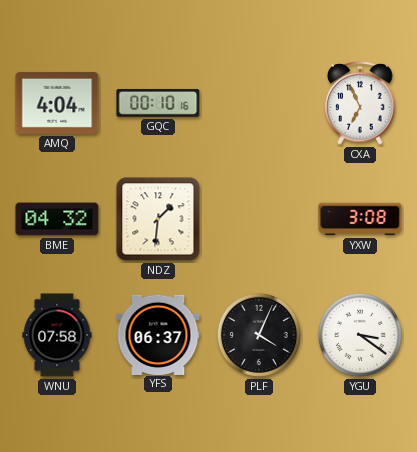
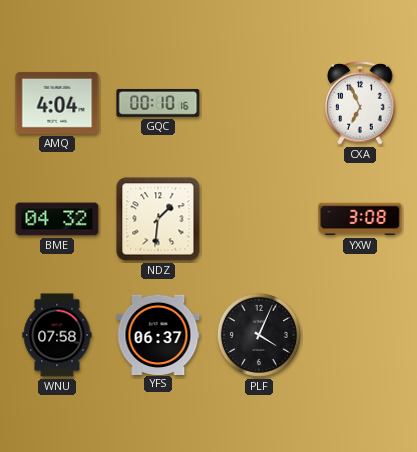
YGU: 3:21 -> none
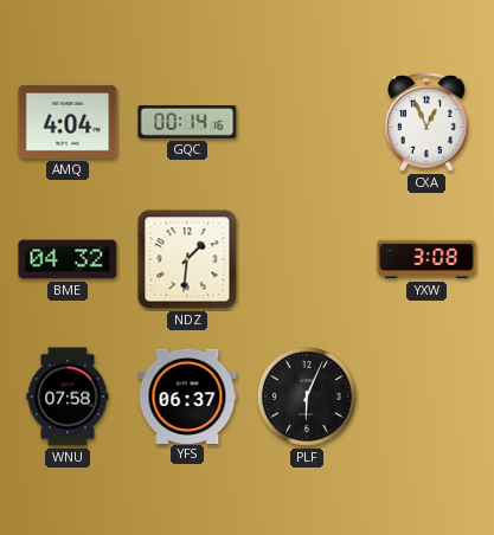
GQC: 00:10 -> 00:14
CXA: 6:56 -> 12:56
PLF: 4:04 -> 6:04
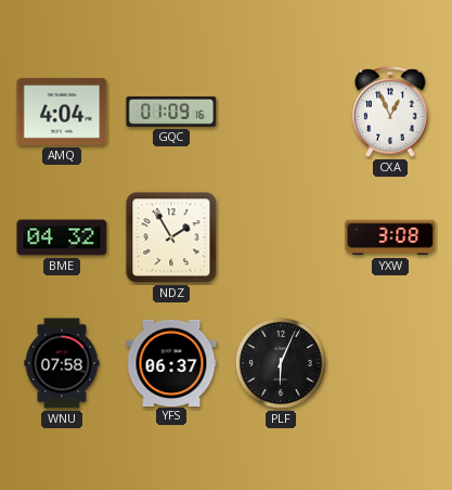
GQC: 00:14 -> 01:09
NDZ: 1:31 -> 1:55
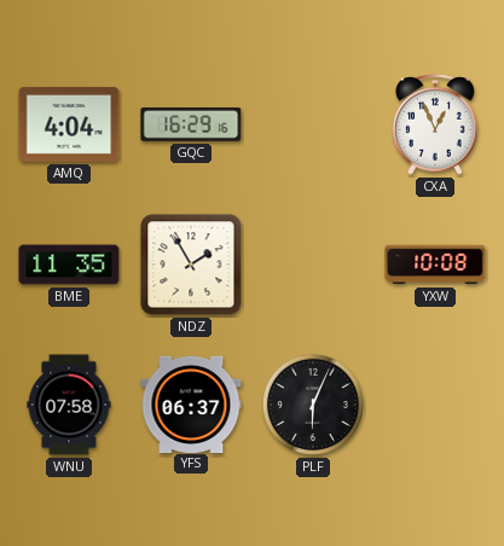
GQC: 01:09 -> 16:29
BME: 04:32 -> 11:35
YXW: 3:08 -> 10:08
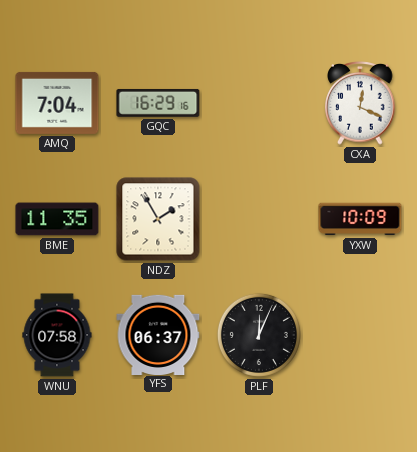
AMQ: 4:04 -> 7:04
CXA: 12:56 -> 12:19
YXW: 10:08 -> 10:09
PLF: 6:04 -> 12:04
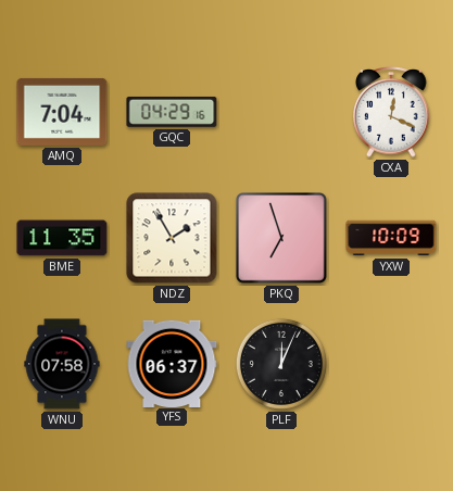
GQC: 16:29 -> 04:29
PKQ: none -> 6:57
